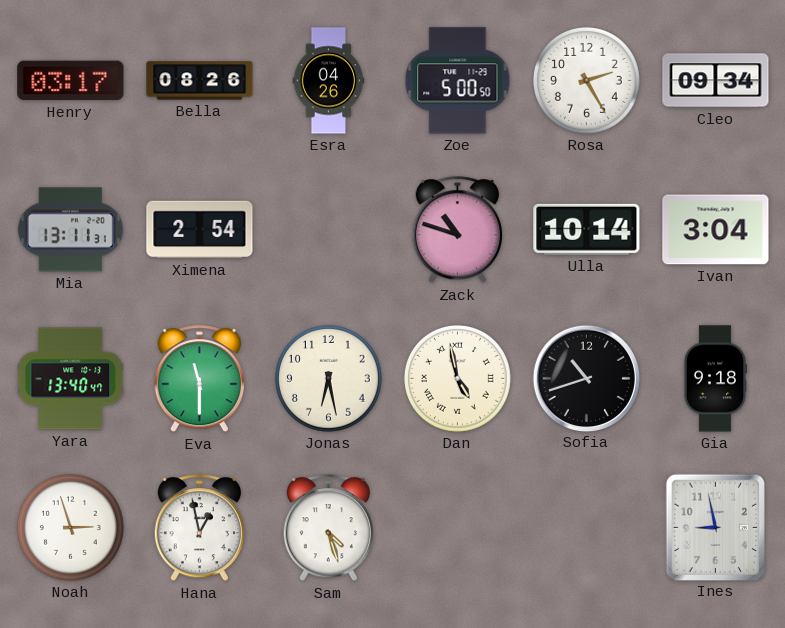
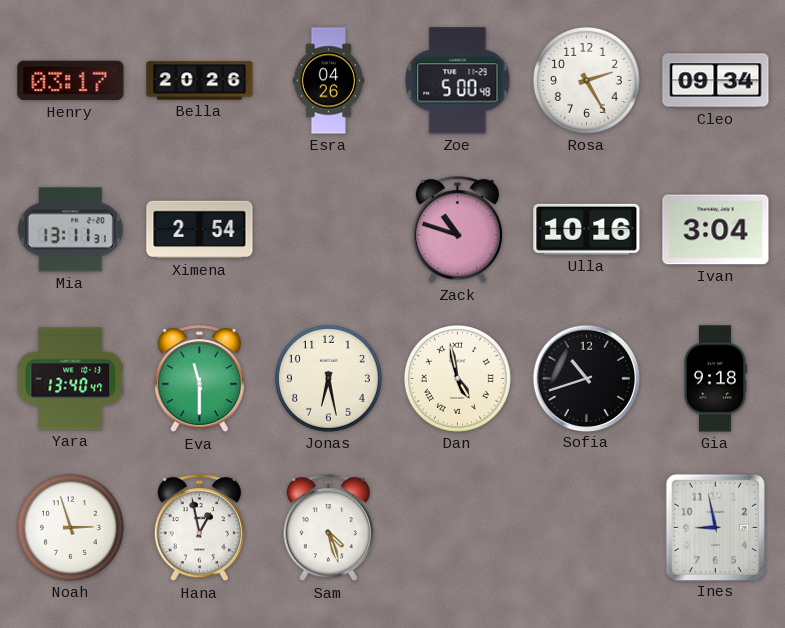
Bella: 08:26 -> 20:26
Zoe: 5:00:50 -> 5:00:48
Ulla: 10:14 -> 10:16
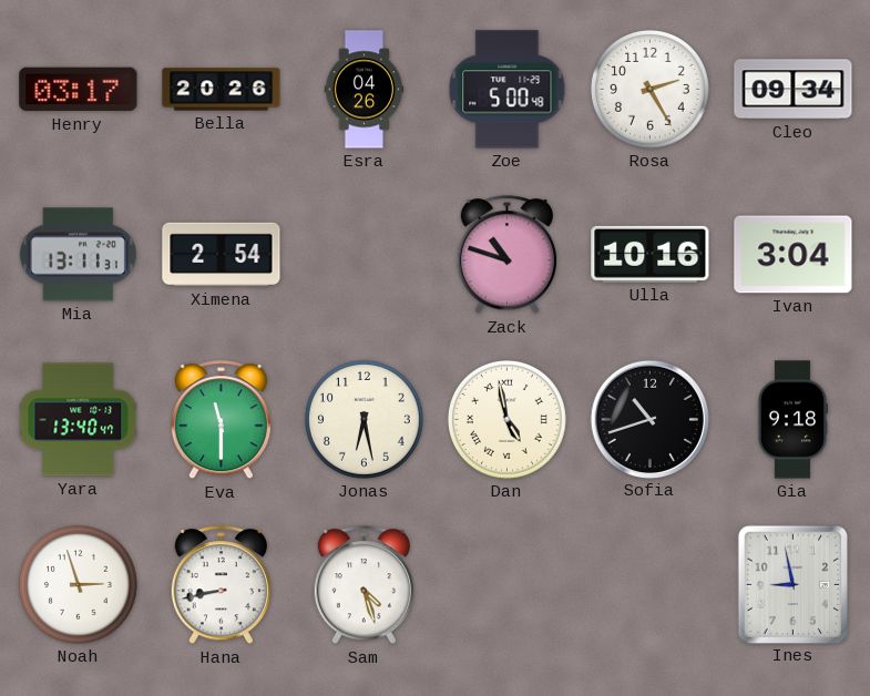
Hana: 12:58 -> 8:43
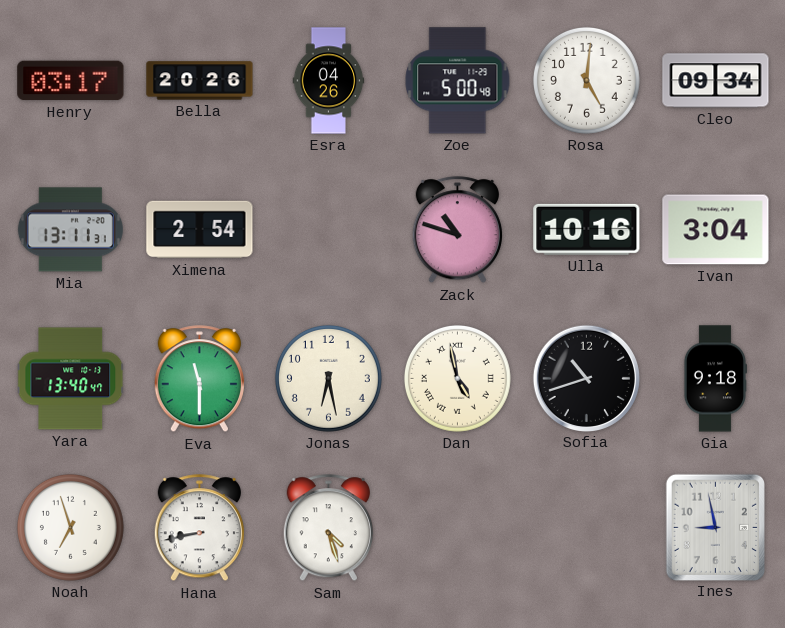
Rosa: 2:25 -> 5:01
Noah: 2:57 -> 6:57
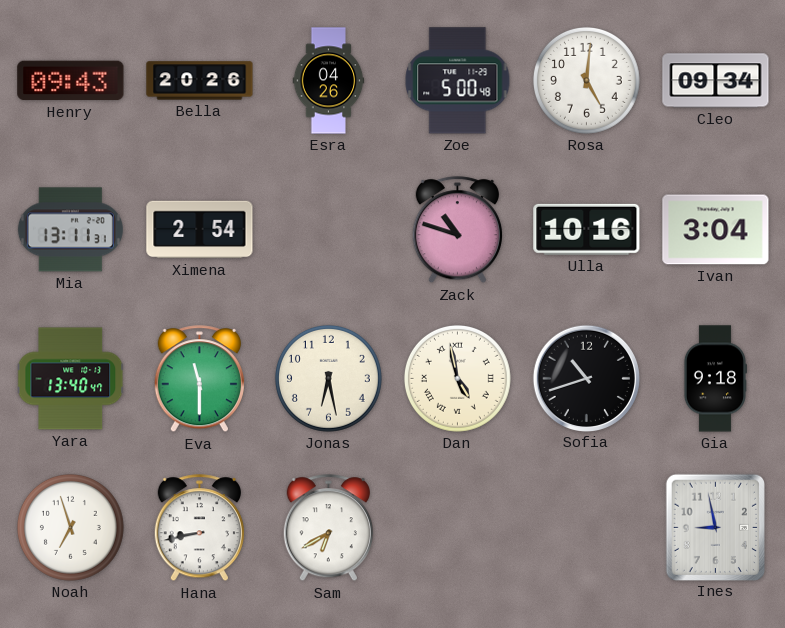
Henry: 03:17 -> 09:43
Sam: 4:27 -> 6:40
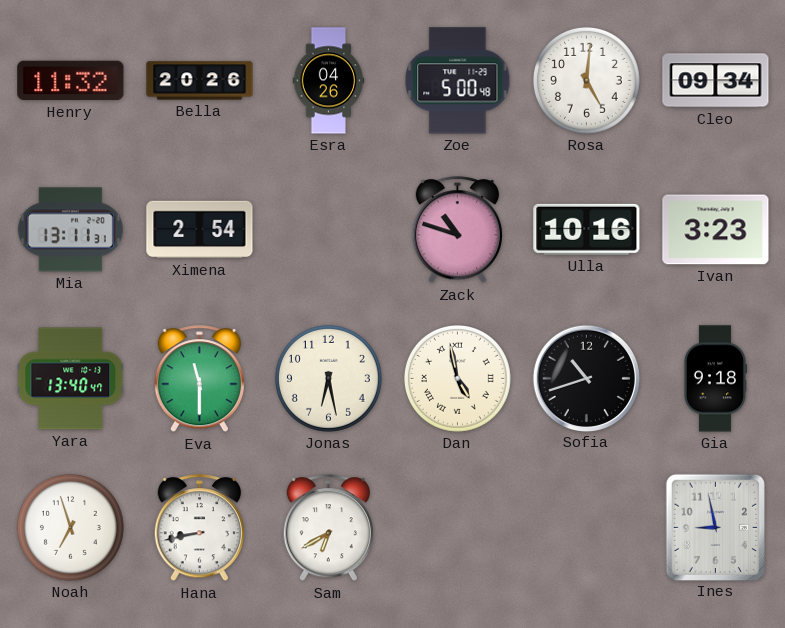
Henry: 09:43 -> 11:32
Ivan: 3:04 -> 3:23
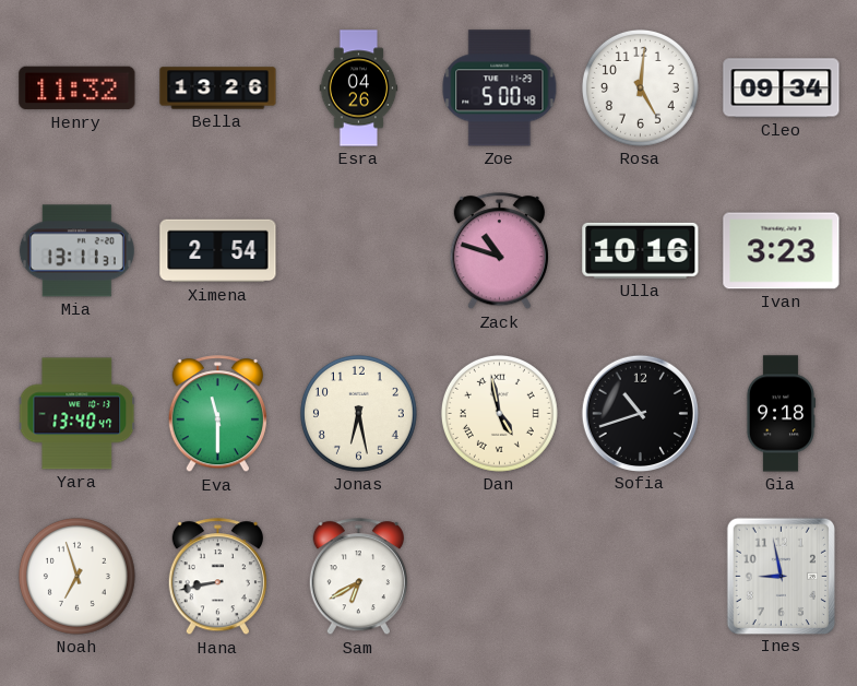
Bella: 20:26 -> 13:26
